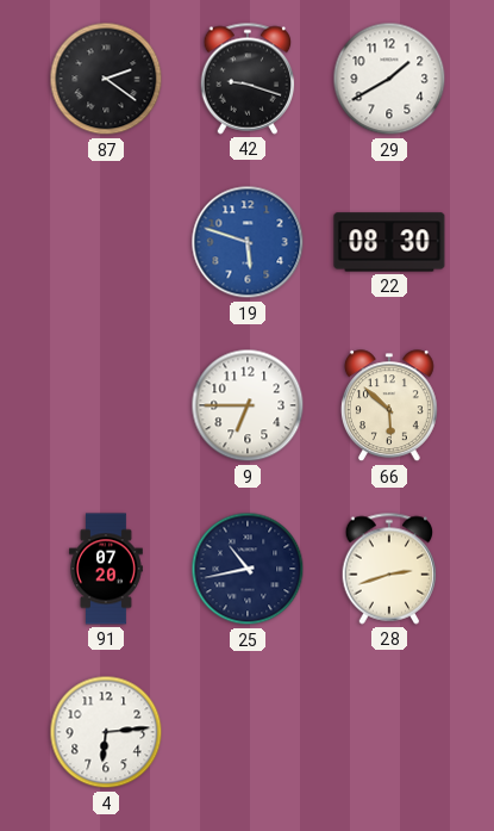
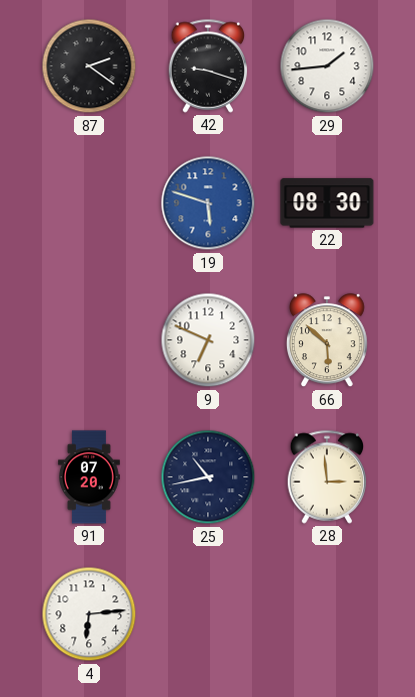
29: 1:40 -> 1:44
9: 6:45 -> 6:49
28: 2:42 -> 2:59
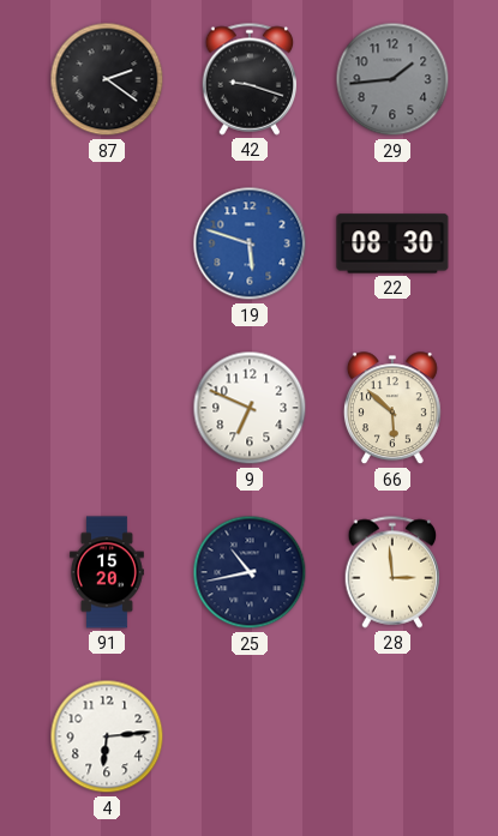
29 dial: white -> grey
91: 07:20 -> 15:20
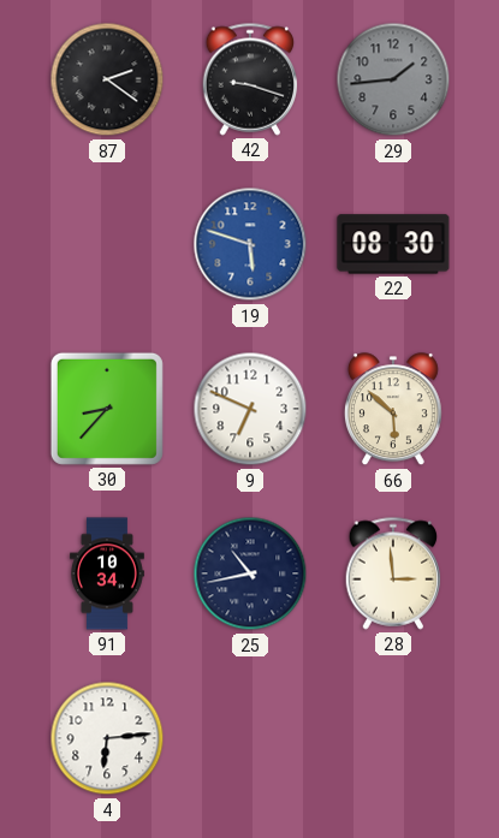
30: none -> 8:37
91: 15:20 -> 10:34
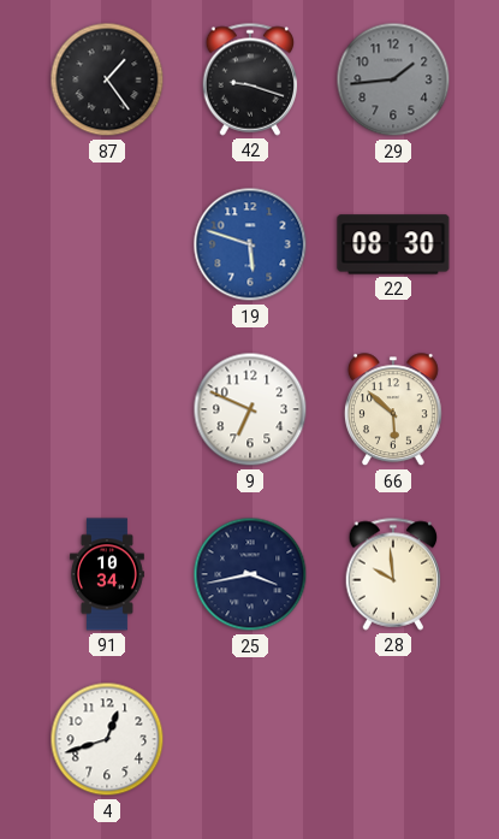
87: 2:21 -> 1:24
30: 8:37 -> none
25: 10:43 -> 3:43
28: 2:59 -> 9:59
4: 6:14 -> 12:42
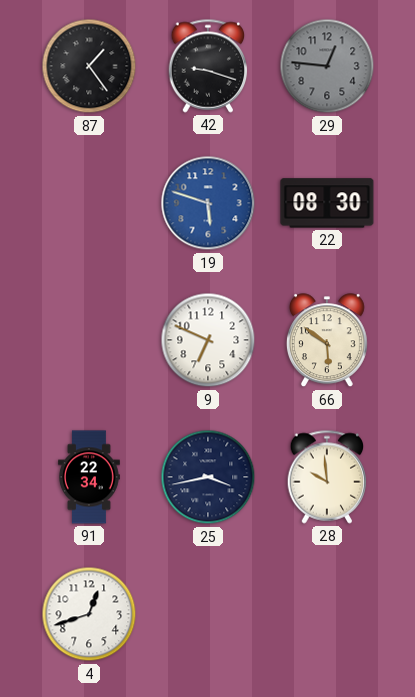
29: 1:44 -> 12:46
66: 5:52 -> 5:51
91: 10:34 -> 22:34
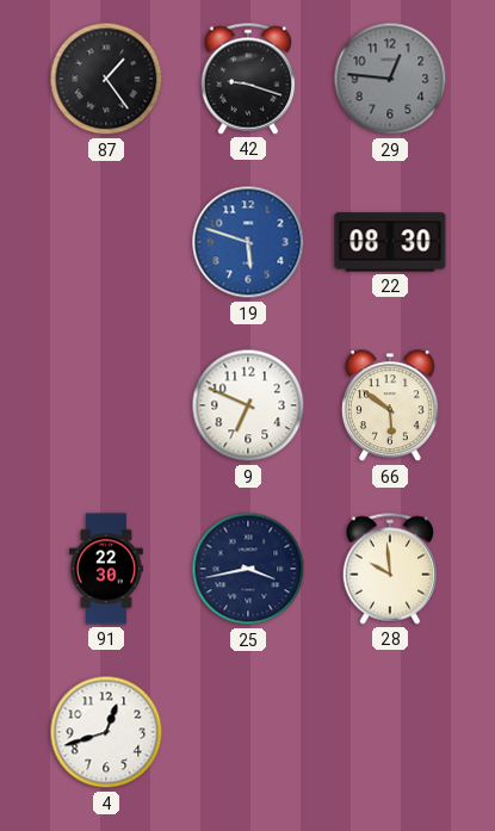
91: 22:34 -> 22:30
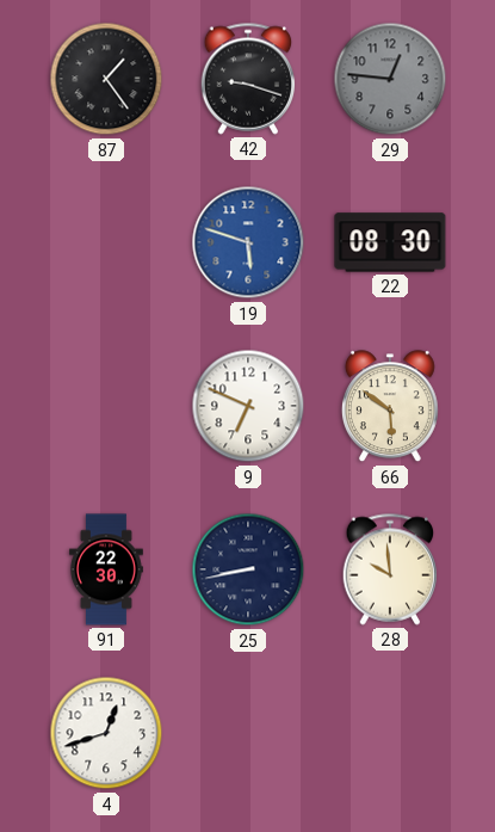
25: 3:43 -> 8:43
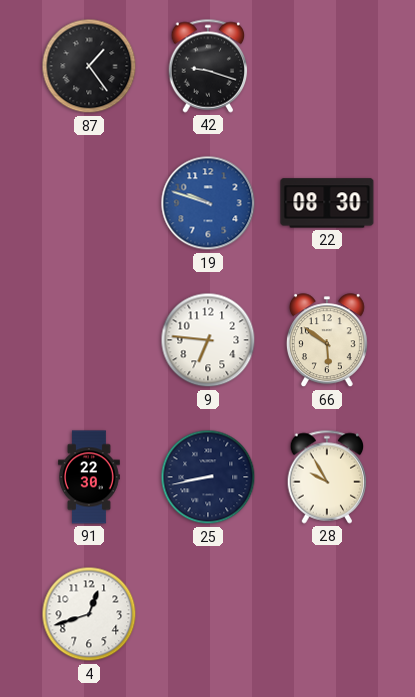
29: 12:46 -> none
19: 5:48 -> 9:48
9: 6:49 -> 6:46
28: 9:59 -> 9:55
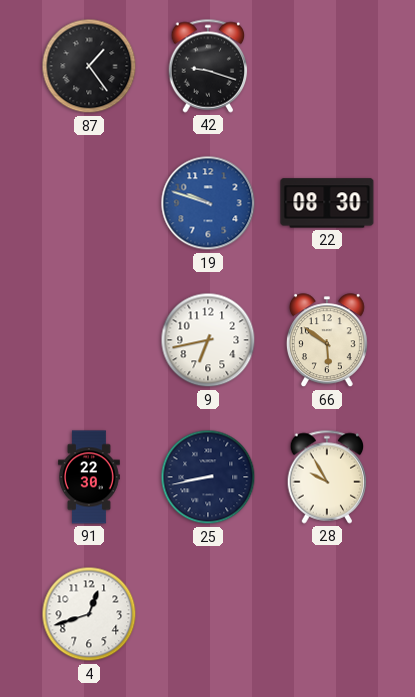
9: 6:46 -> 6:43
